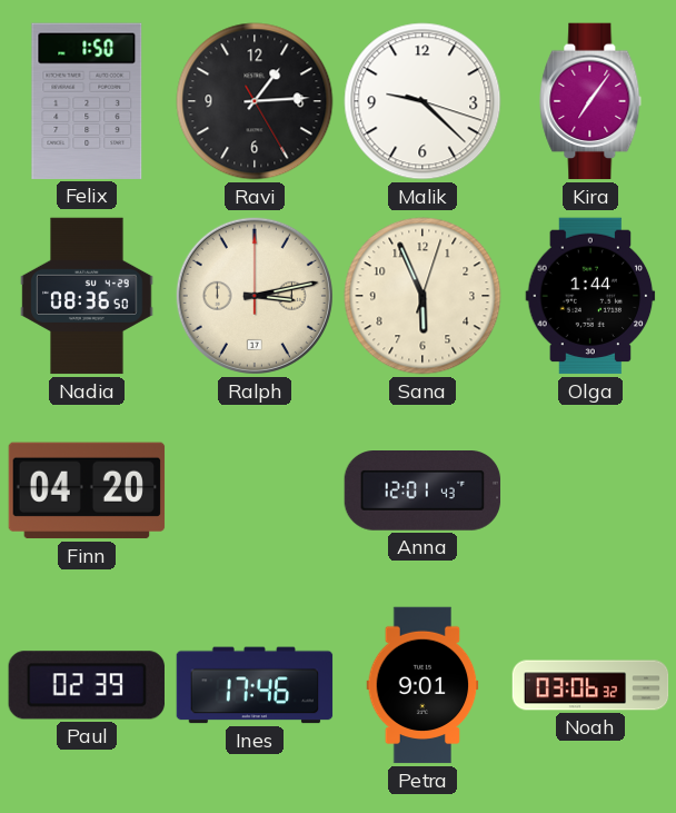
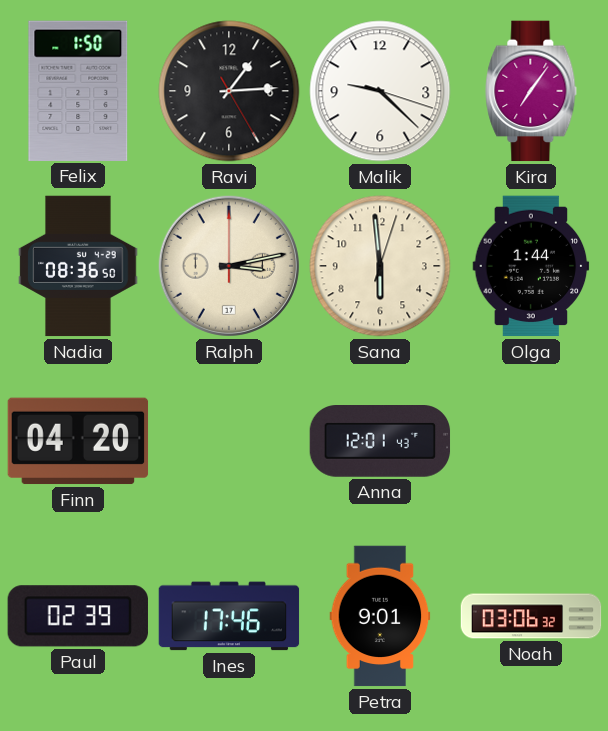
Sana: 5:56 -> 5:59
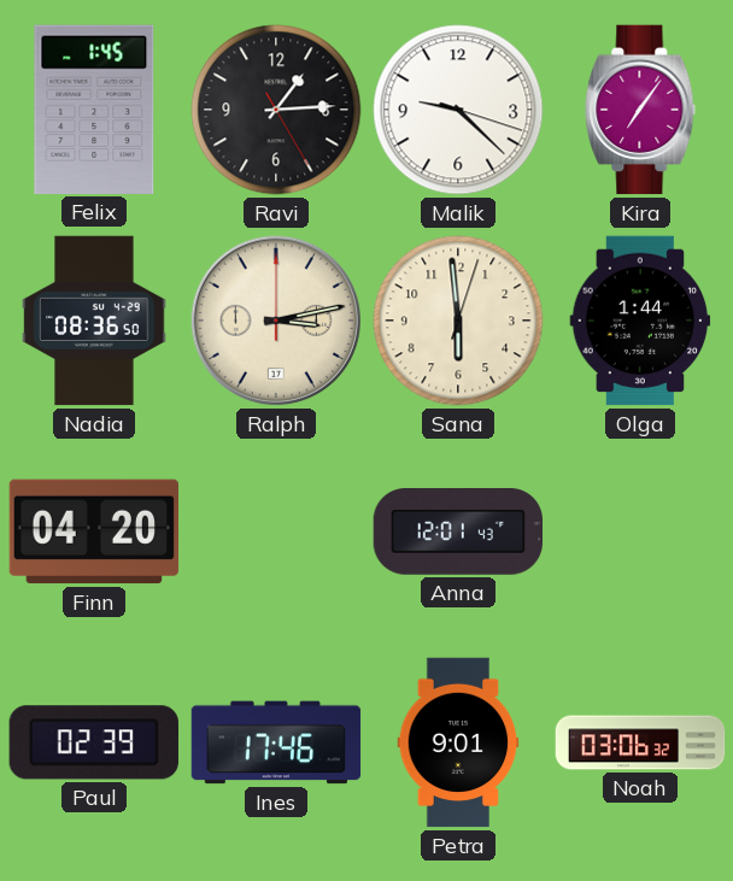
Felix: 1:50 -> 1:45
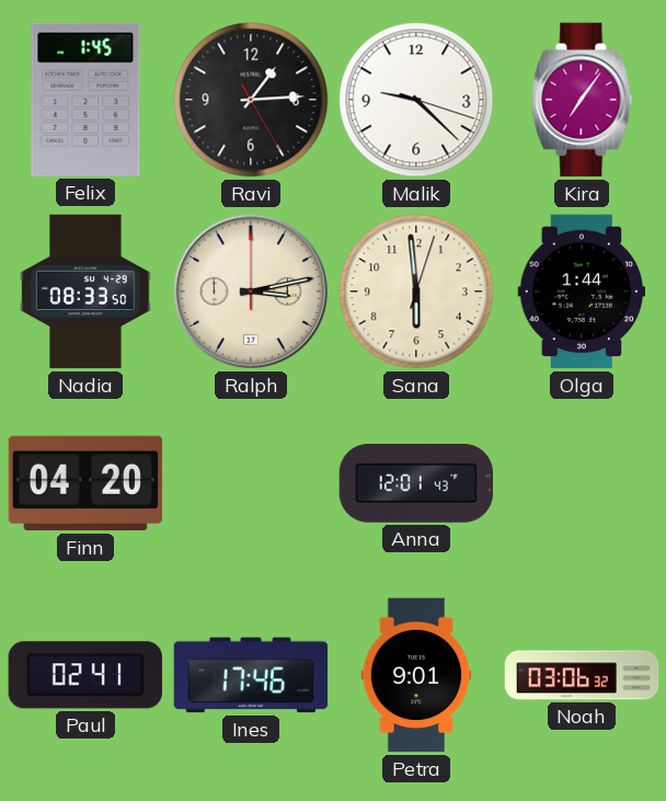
Nadia: 08:36 -> 08:33
Paul: 02:39 -> 02:41
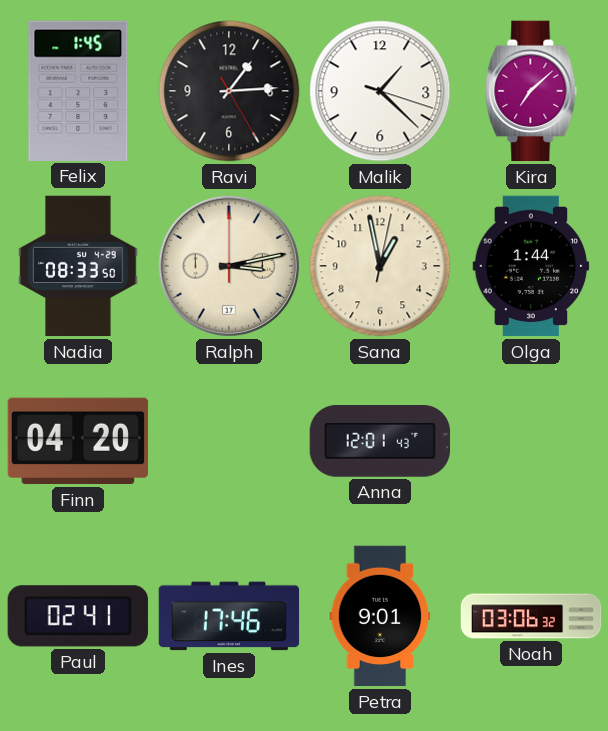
Malik: 9:22 -> 1:22
Kira: 7:06 -> 7:08
Sana: 5:59 -> 12:58
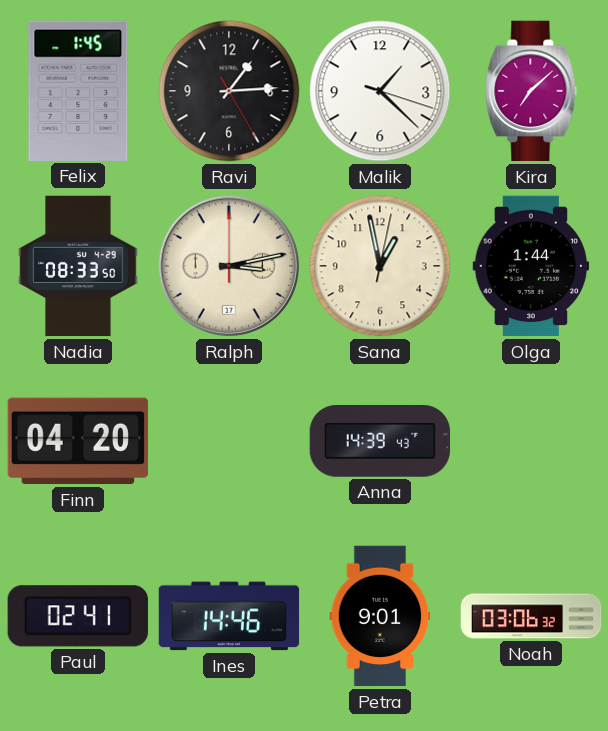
Anna: 12:01 -> 14:39
Ines: 17:46 -> 14:46
